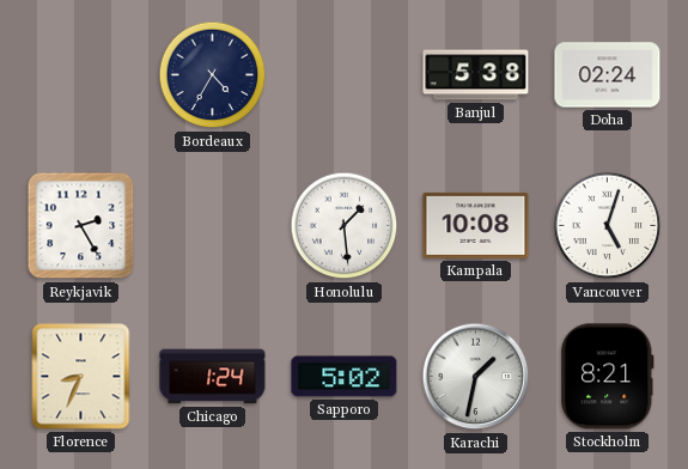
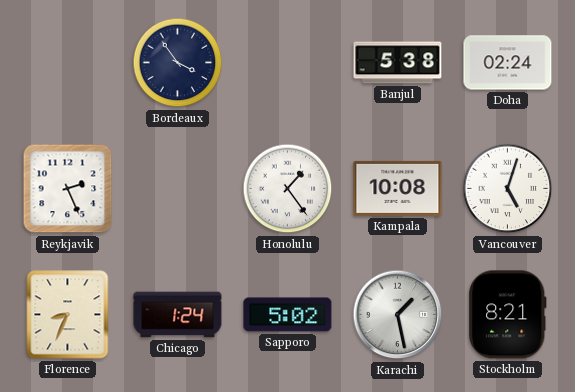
Bordeaux: 4:35 -> 3:54
Reykjavik: 2:25 -> 2:26
Honolulu: 1:29 -> 1:24
Karachi: 1:32 -> 1:28
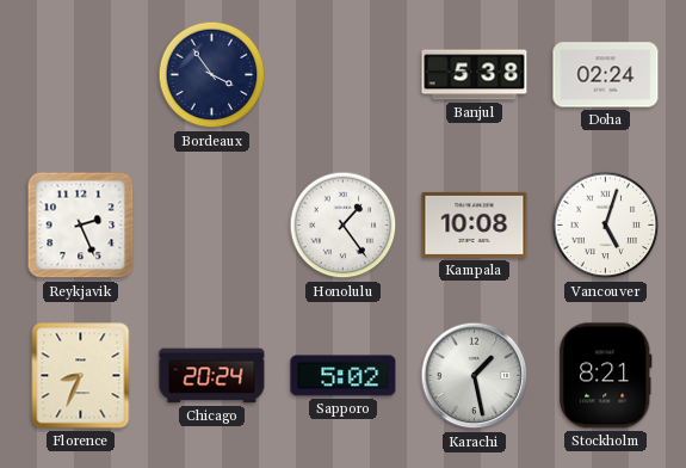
Chicago: 1:24 -> 20:24
